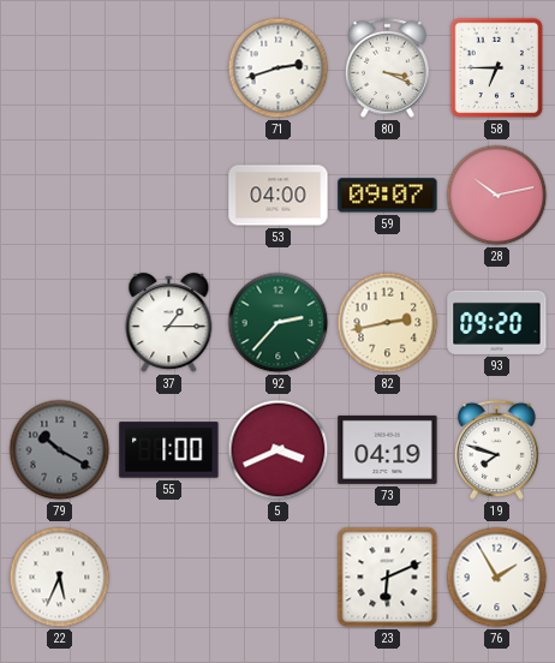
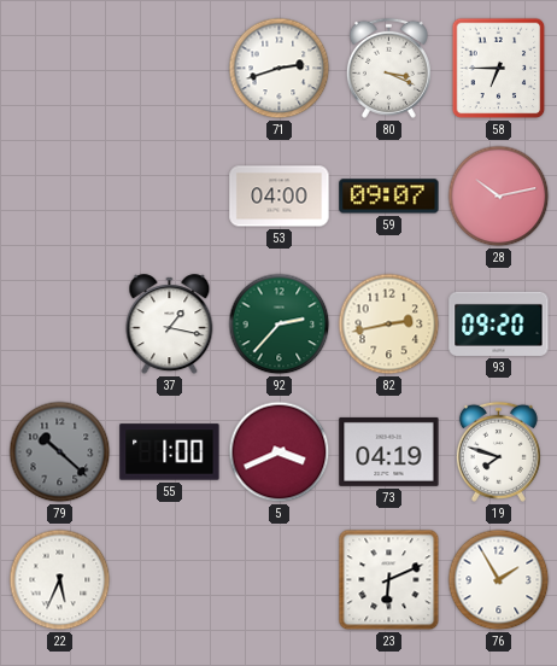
37: 1:15 -> 1:17
79: 10:20 -> 10:22
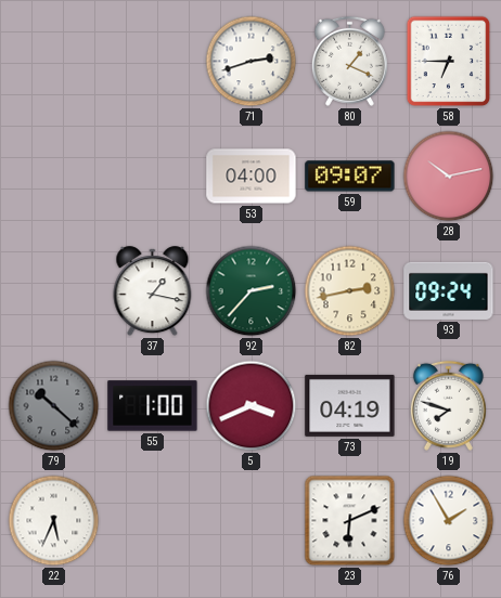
80: 3:19 -> 1:19
93: 09:20 -> 09:24
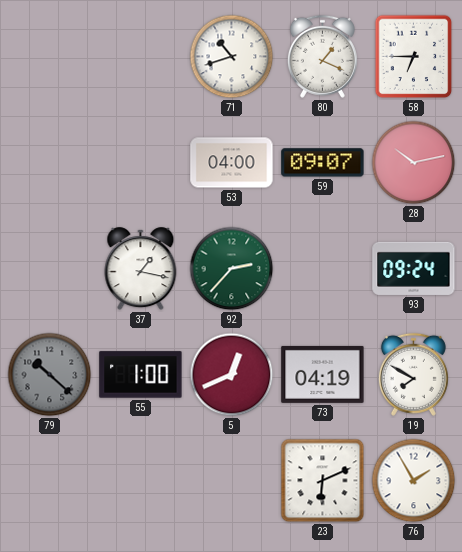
71: 2:42 -> 10:42
82: 2:43 -> none
5: 3:41 -> 12:41
19: 7:48 -> 7:50
22: 5:34 -> none
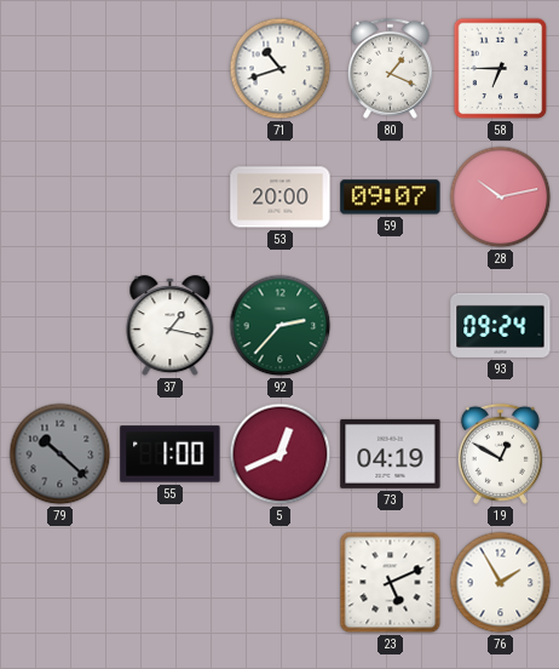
53: 04:00 -> 20:00
19: 7:50 -> 12:50
23: 6:11 -> 5:11
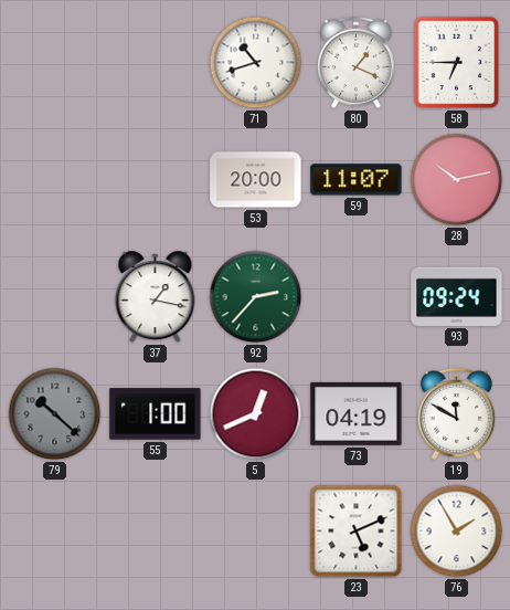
59: 09:07 -> 11:07
19: 12:50 -> 11:50
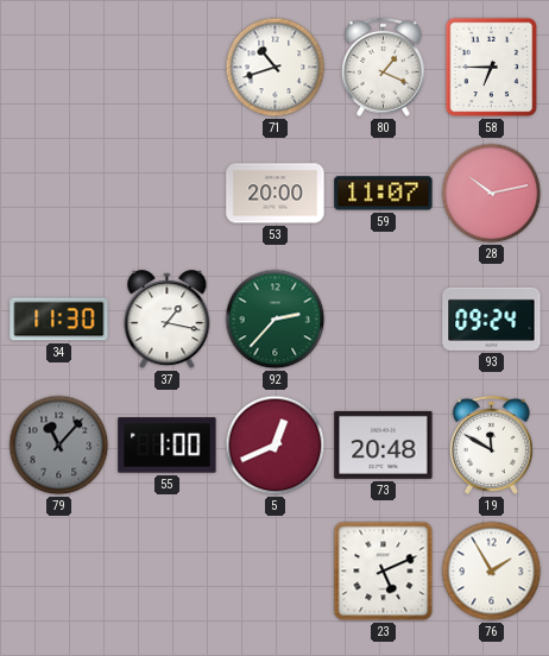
34: none -> 11:30
79: 10:22 -> 11:07
73: 04:19 -> 20:48
